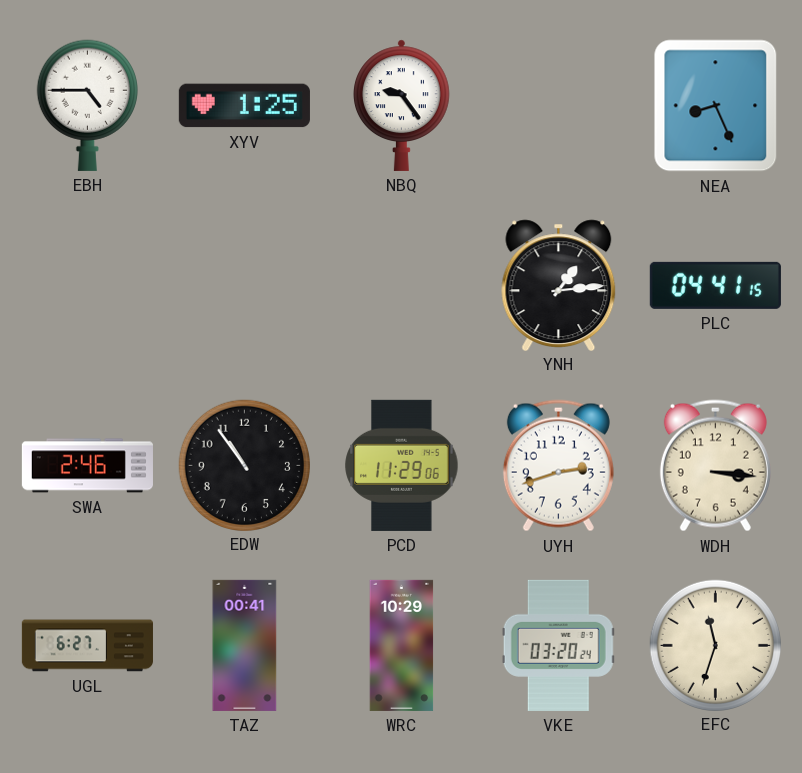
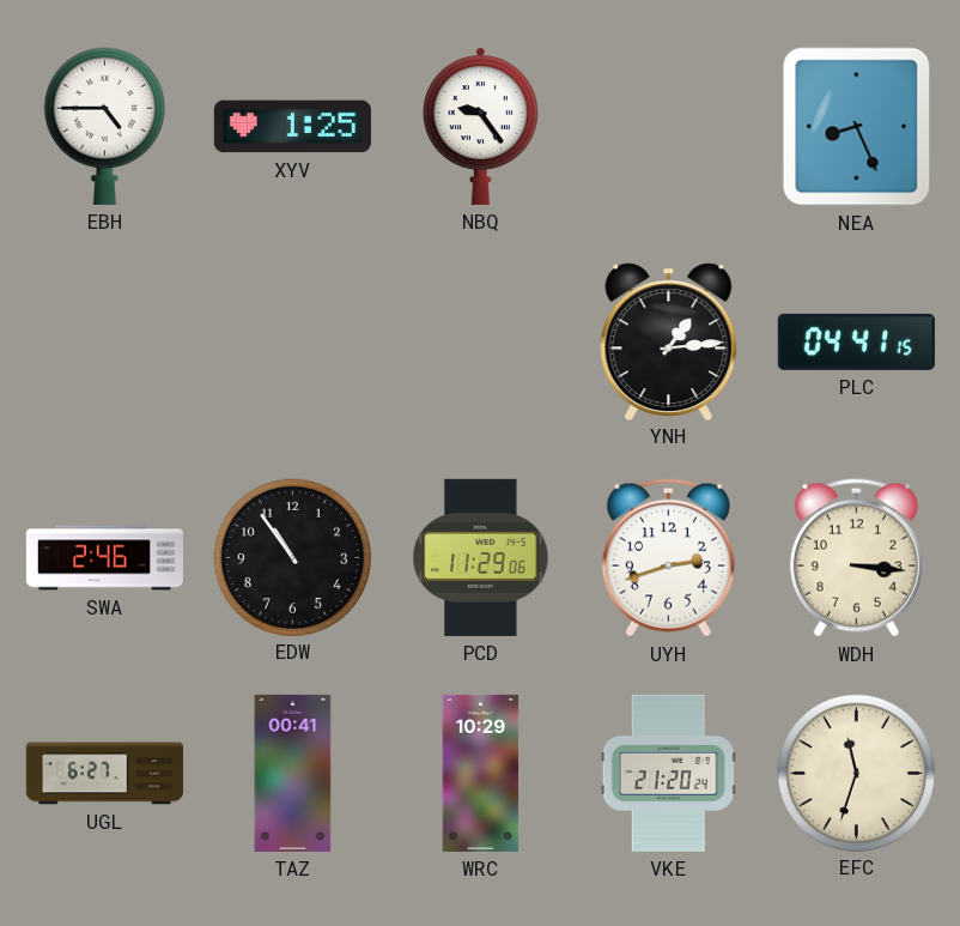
VKE: 03:20 -> 21:20
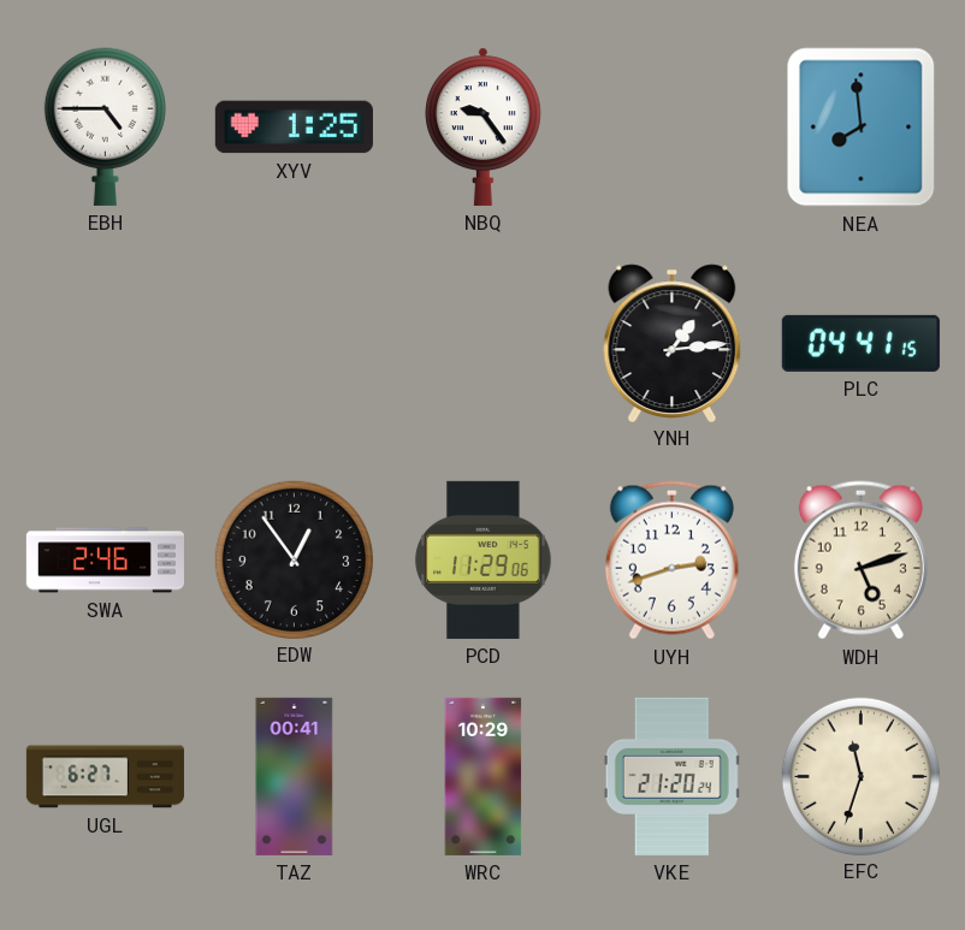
NEA: 8:26 -> 7:59
EDW: 10:54 -> 12:54
WDH: 3:16 -> 5:12
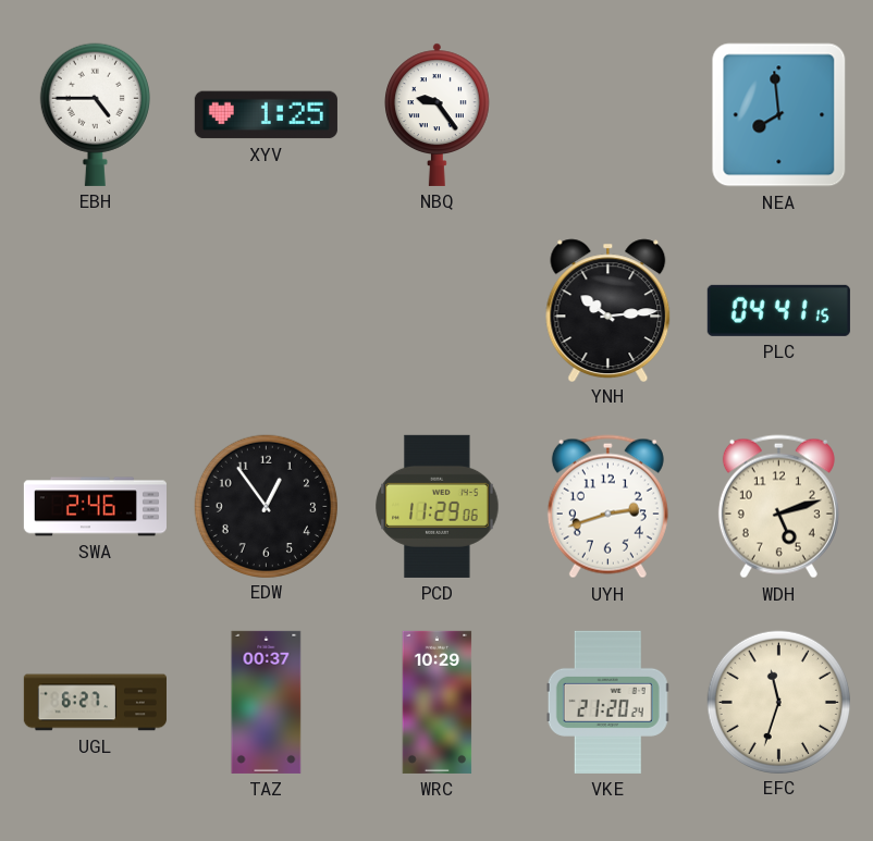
YNH: 1:14 -> 10:14
TAZ: 00:41 -> 00:37
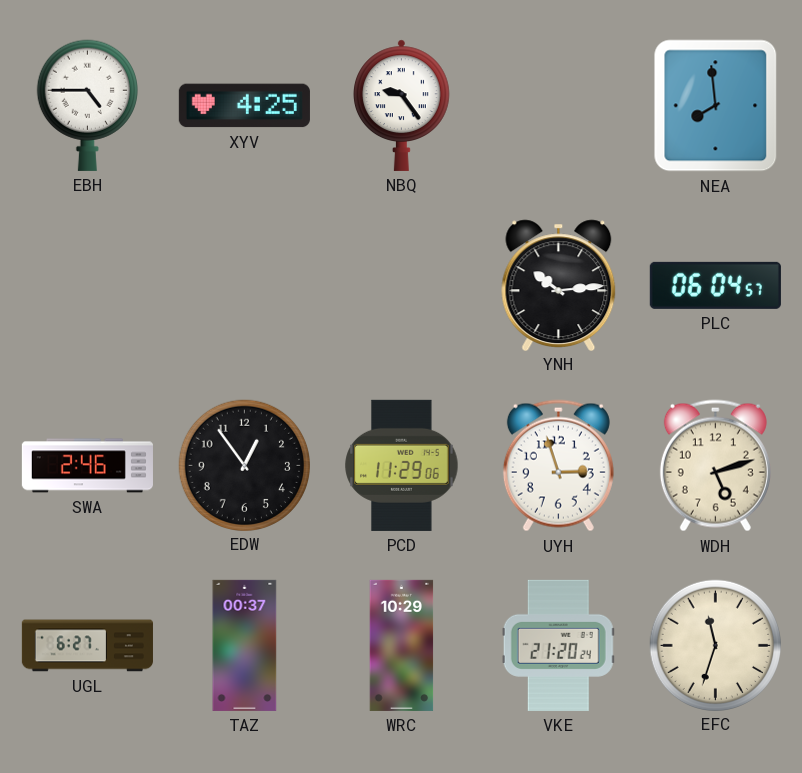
XYV: 1:25 -> 4:25
PLC: 04:41 -> 06:04
UYH: 2:42 -> 2:57
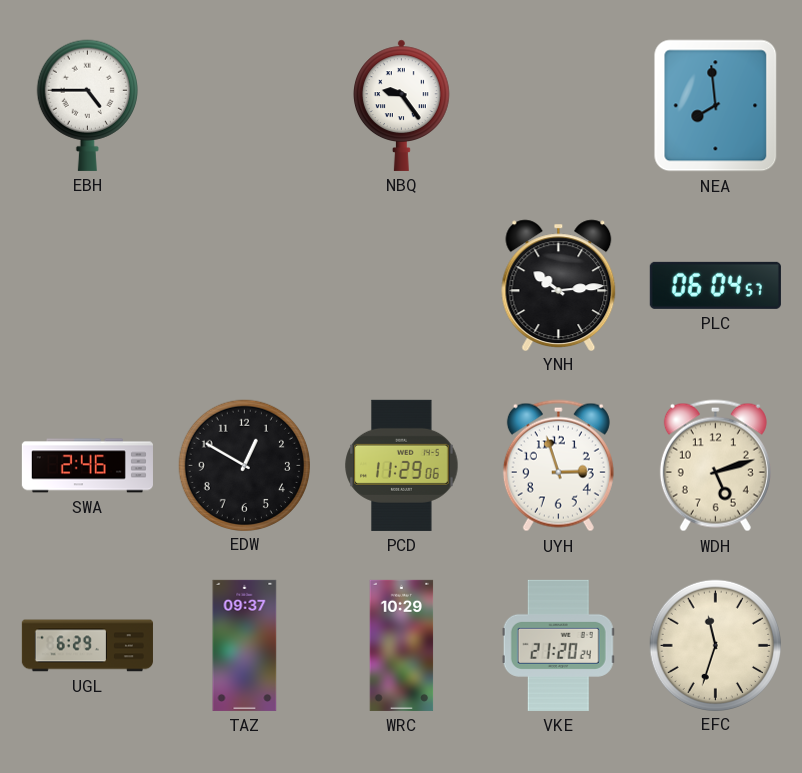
XYV: 4:25 -> none
EDW: 12:54 -> 12:50
UGL: 6:27 -> 6:29
TAZ: 00:37 -> 09:37
